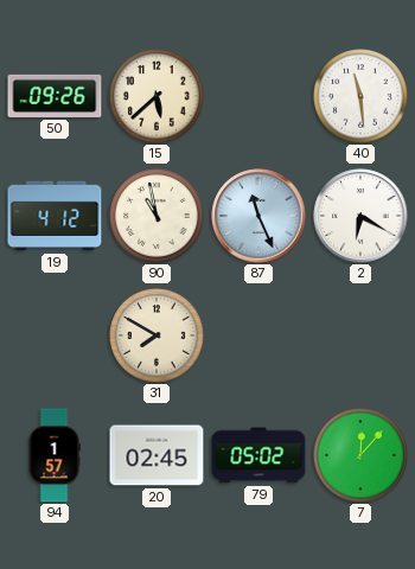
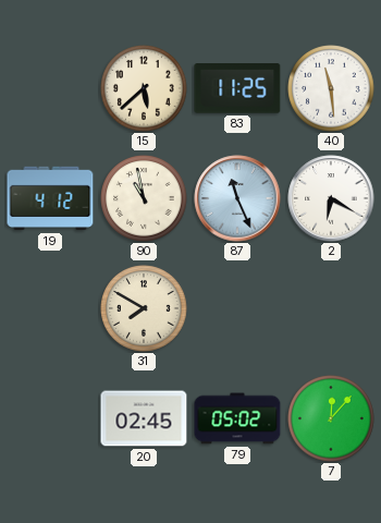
50: 09:26 -> none
83: none -> 11:25
94: 1:57 -> none
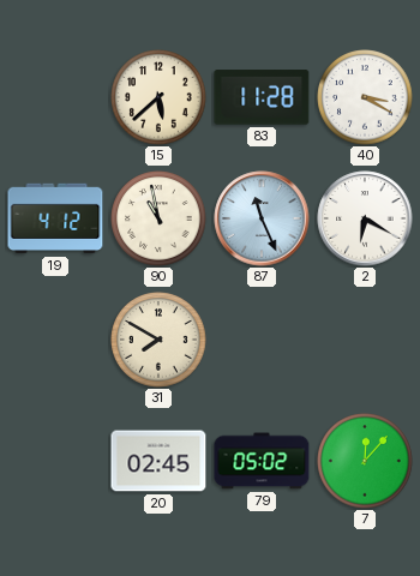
83: 11:25 -> 11:28
40: 11:29 -> 3:20
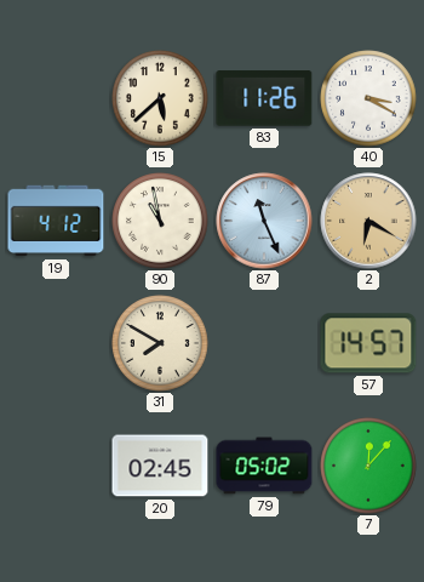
83: 11:28 -> 11:26
2 dial: white -> champagne
57: none -> 14:57
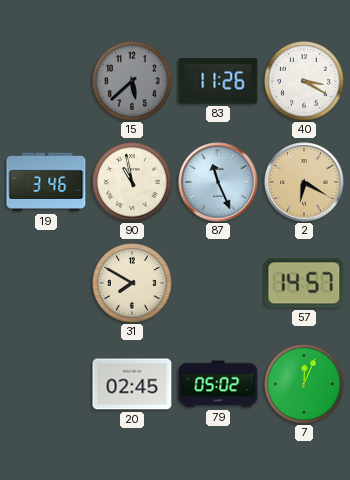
15 dial: cream -> grey
19: 4:12 -> 3:46
7: 12:07 -> 12:04
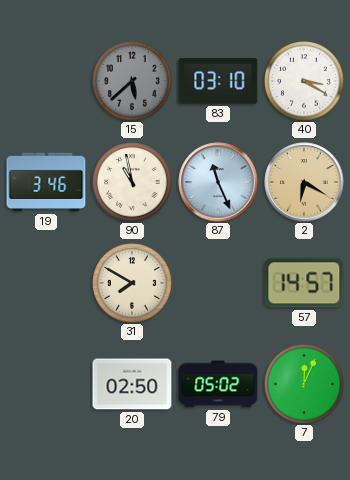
83: 11:26 -> 03:10
20: 02:45 -> 02:50
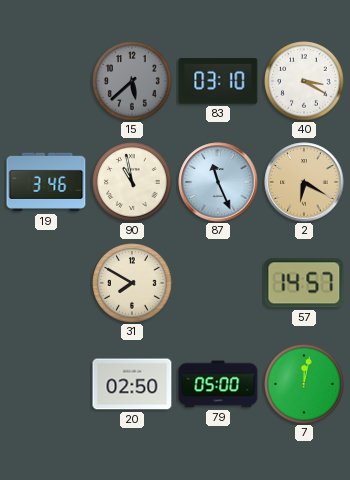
79: 05:02 -> 05:00
7: 12:04 -> 12:02
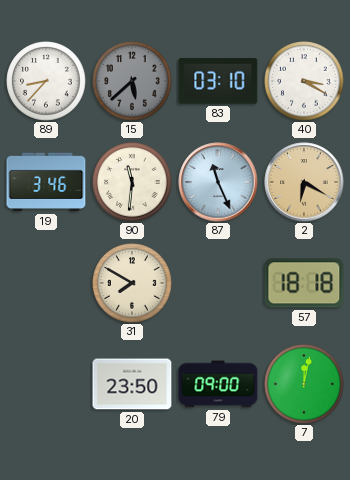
89: none -> 8:37
90: 10:58 -> 11:31
57: 14:57 -> 18:18
20: 02:50 -> 23:50
79: 05:00 -> 09:00
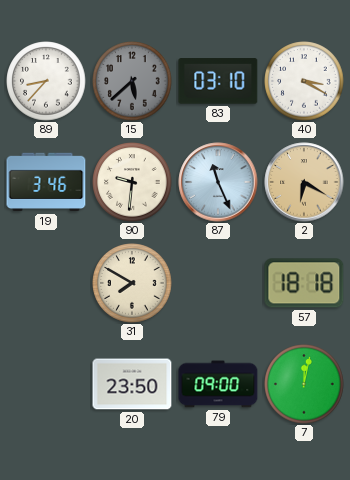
90: 11:31 -> 9:31
